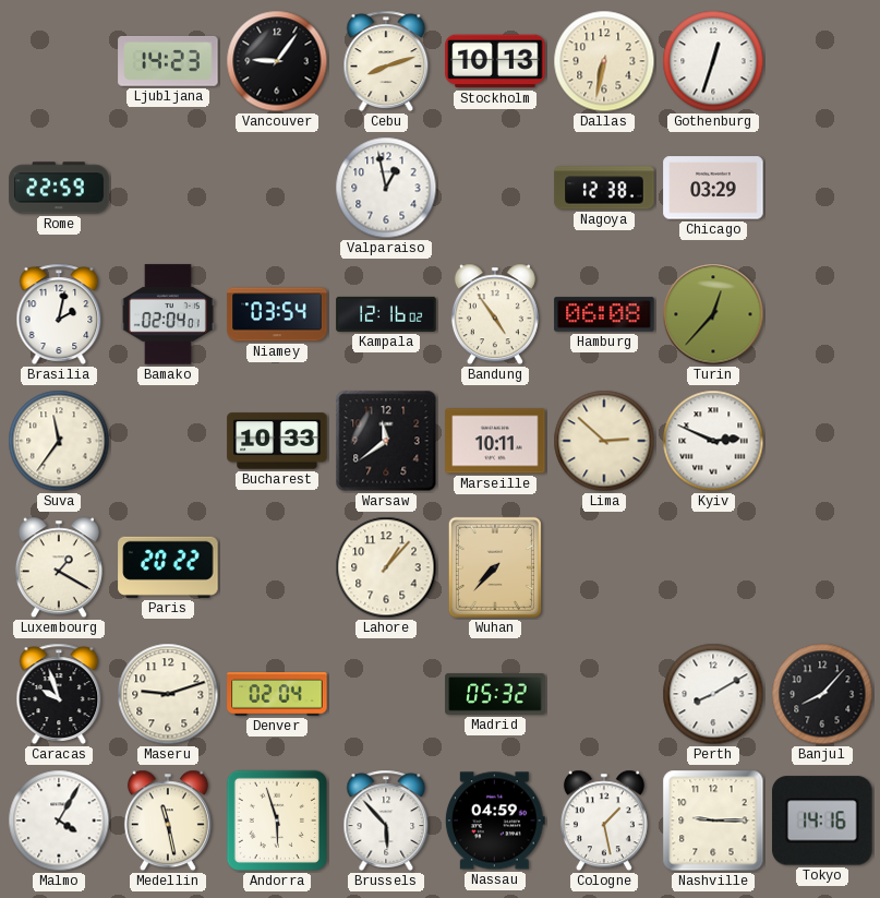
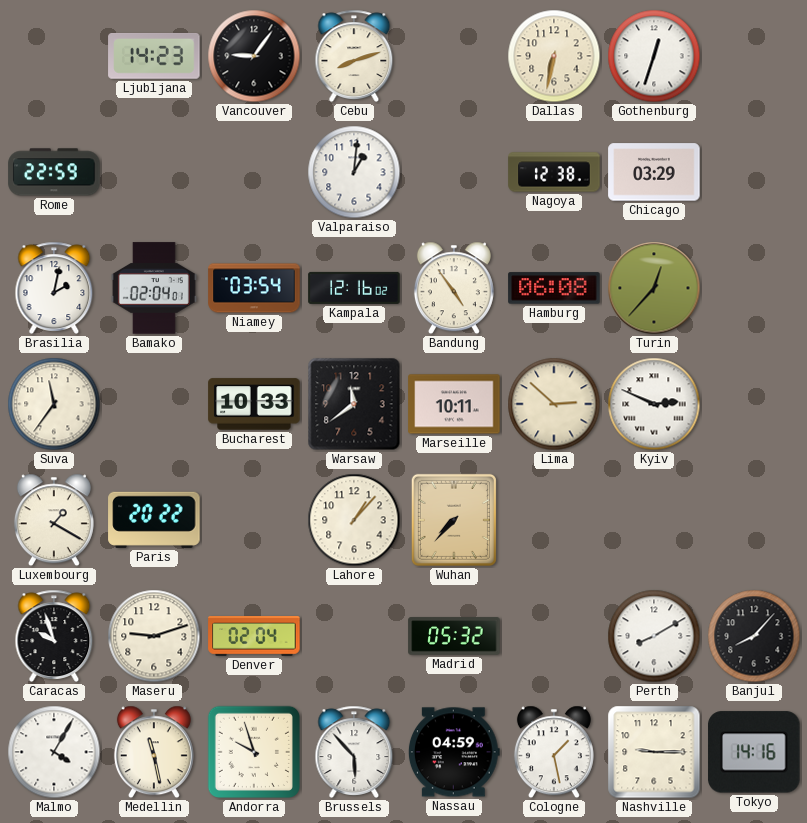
Stockholm: 10:13 -> none
Valparaiso: 12:58 -> 1:01
Andorra: 5:57 -> 9:57
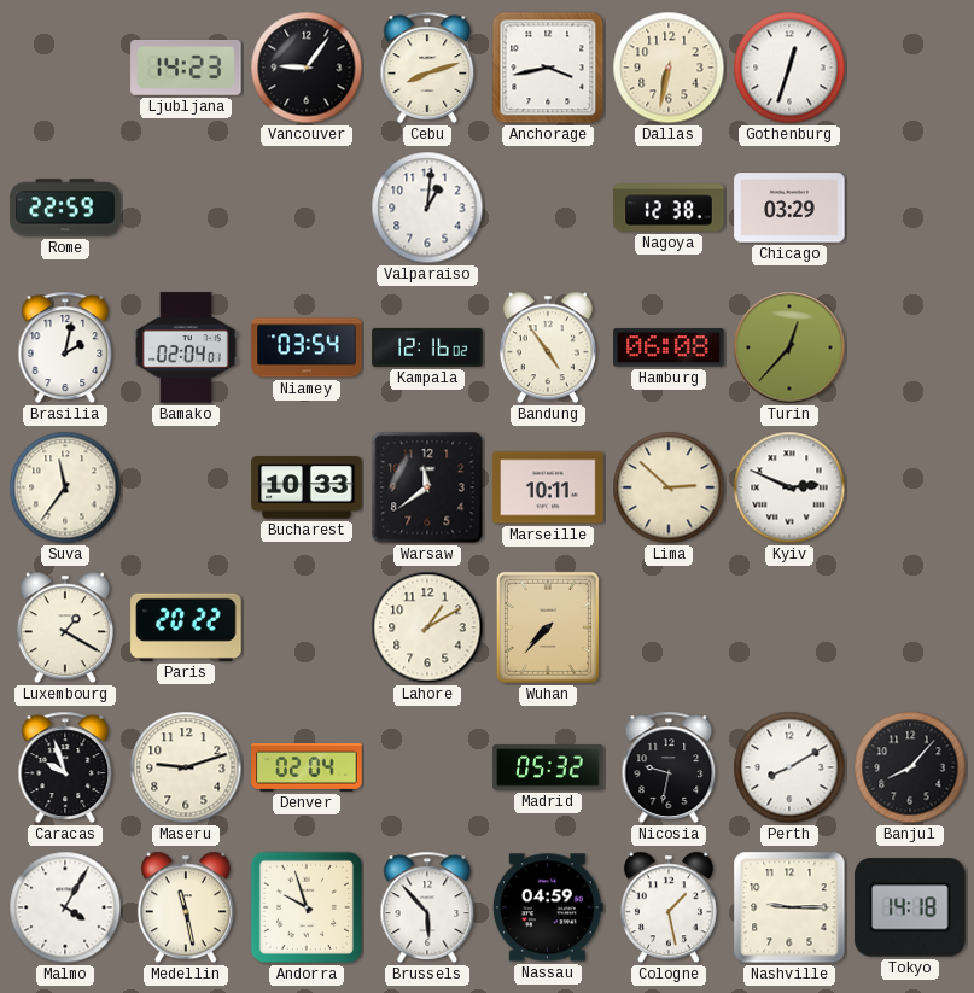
Anchorage: none -> 3:43
Lahore: 1:07 -> 1:10
Nicosia: none -> 9:32
Tokyo: 14:16 -> 14:18
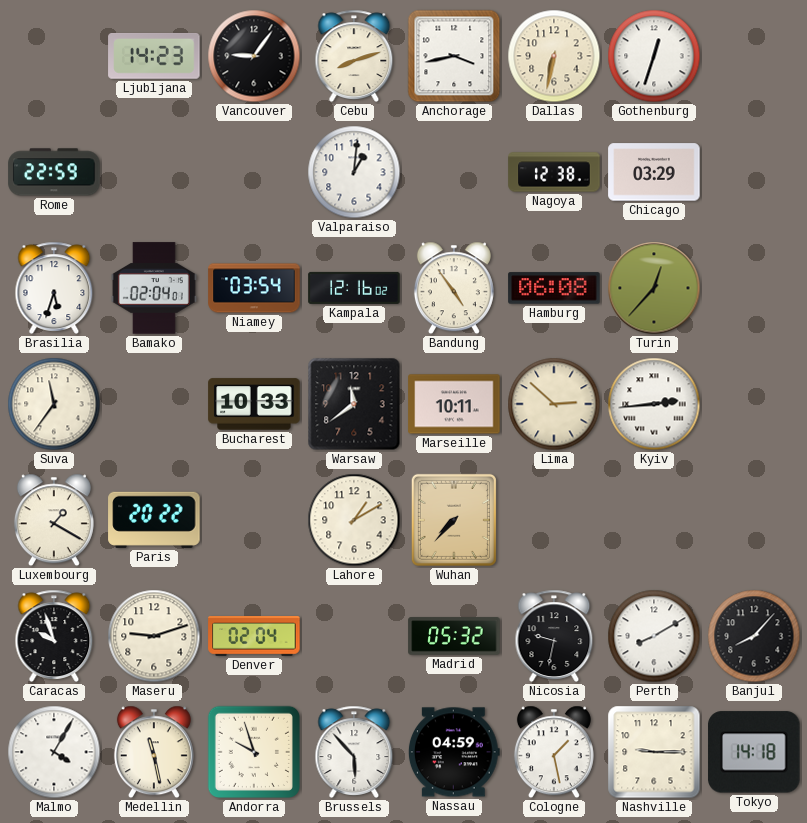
Brasilia: 2:02 -> 5:33
Kyiv: 2:49 -> 2:44
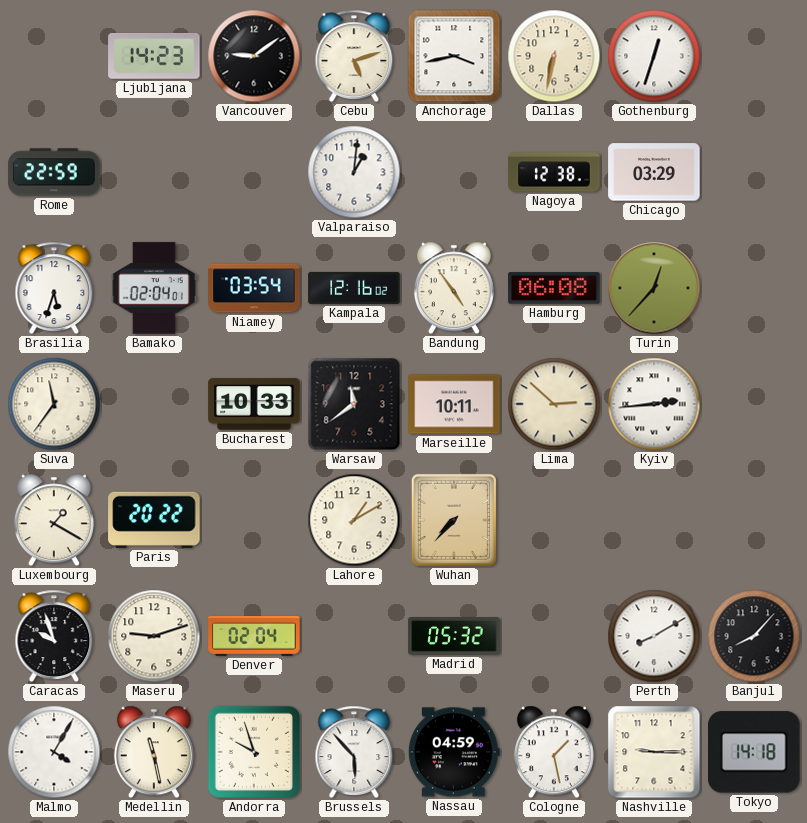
Vancouver: 9:06 -> 9:09
Cebu: 8:12 -> 5:12
Nicosia: 9:32 -> none
